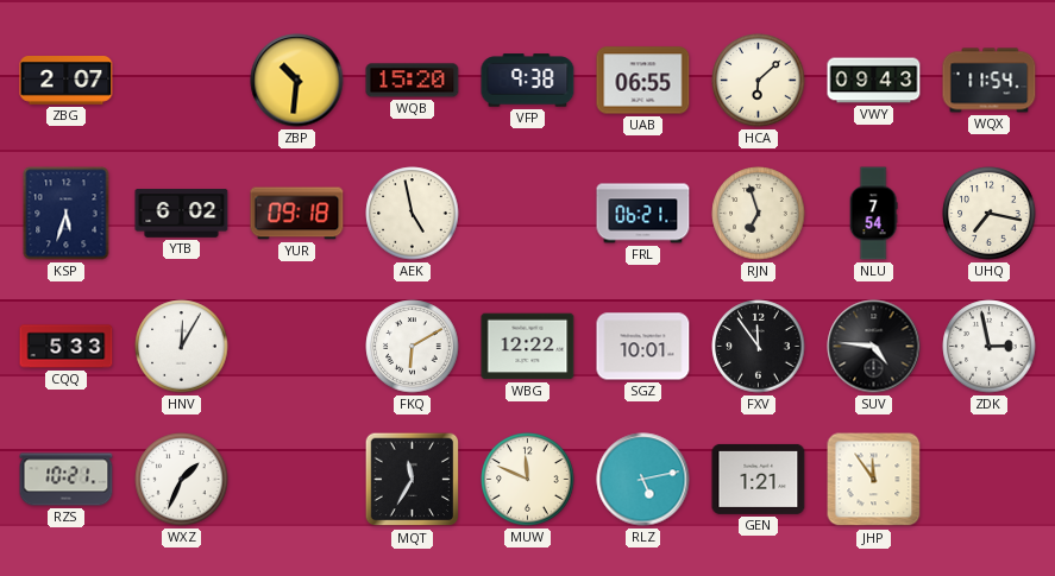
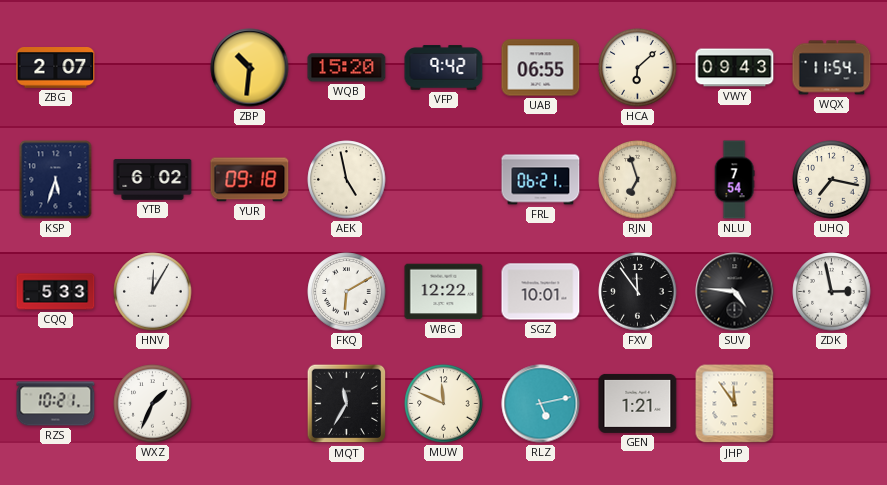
VFP: 9:38 -> 9:42
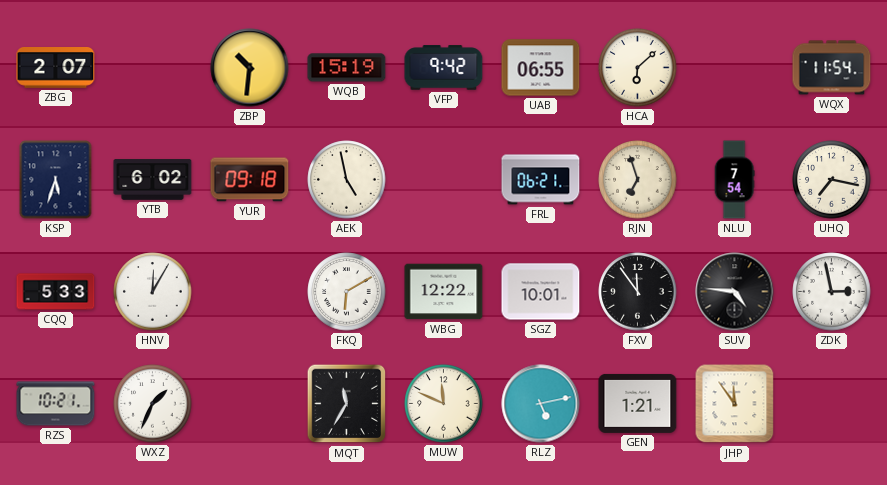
WQB: 15:20 -> 15:19
VWY: 09:43 -> none
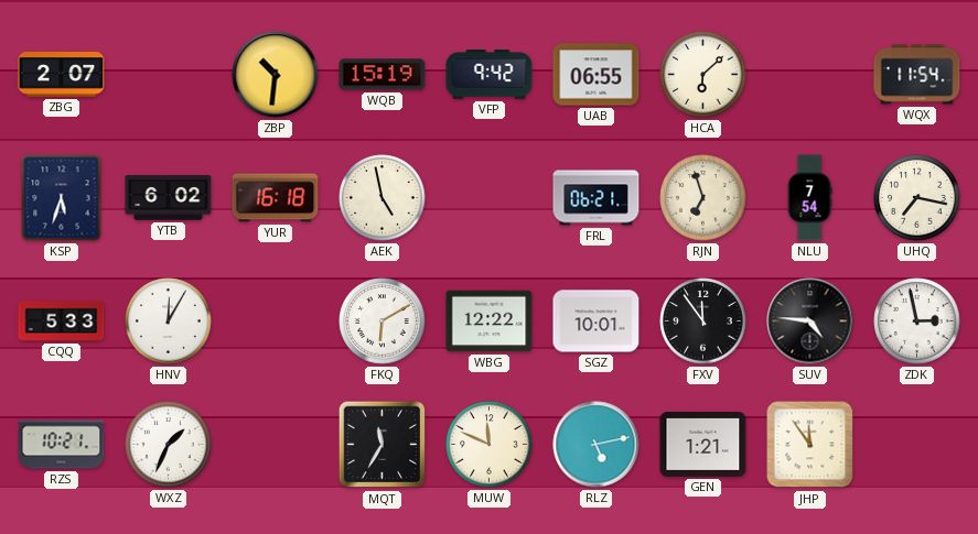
YUR: 09:18 -> 16:18
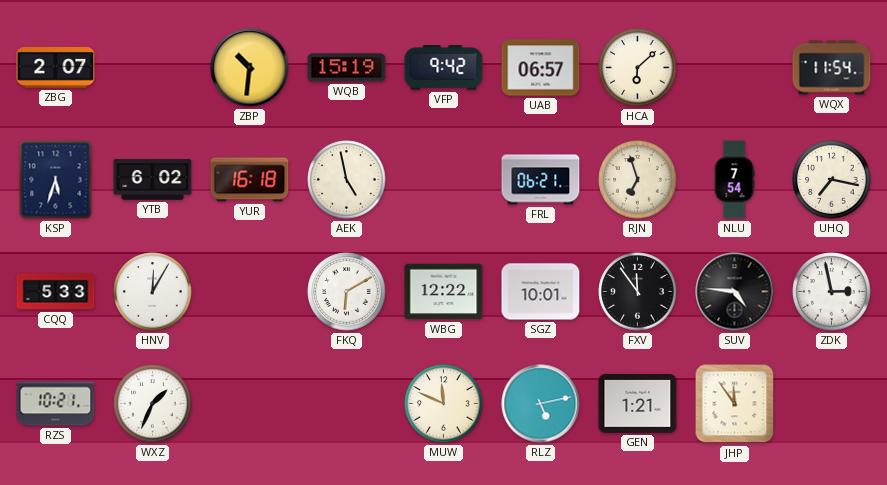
UAB: 06:55 -> 06:57
MQT: 11:35 -> none
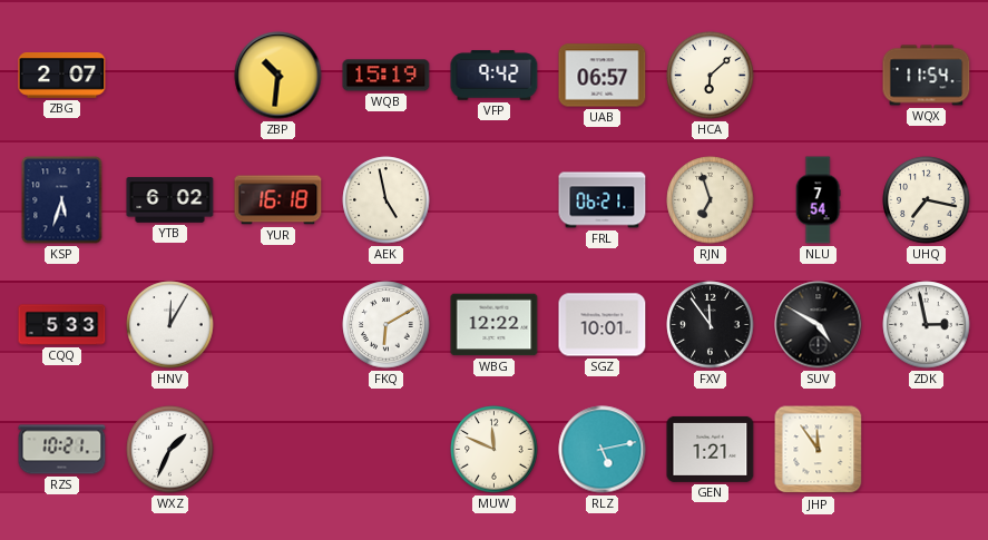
SUV: 4:46 -> 4:50
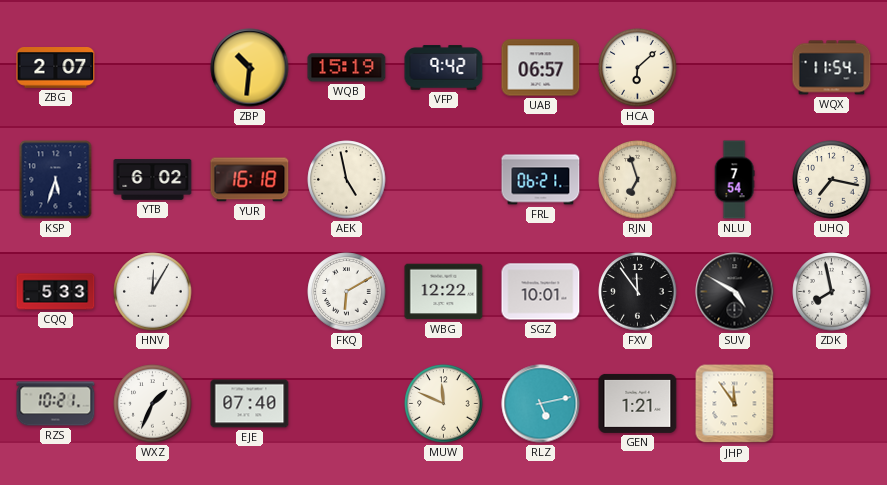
ZDK: 2:58 -> 7:58
EJE: none -> 07:40
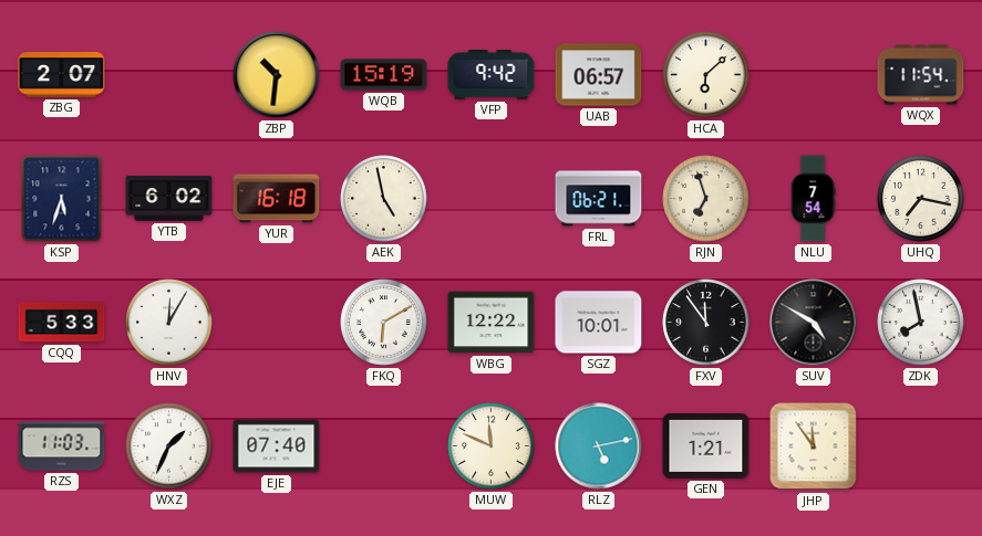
RZS: 10:21 -> 11:03
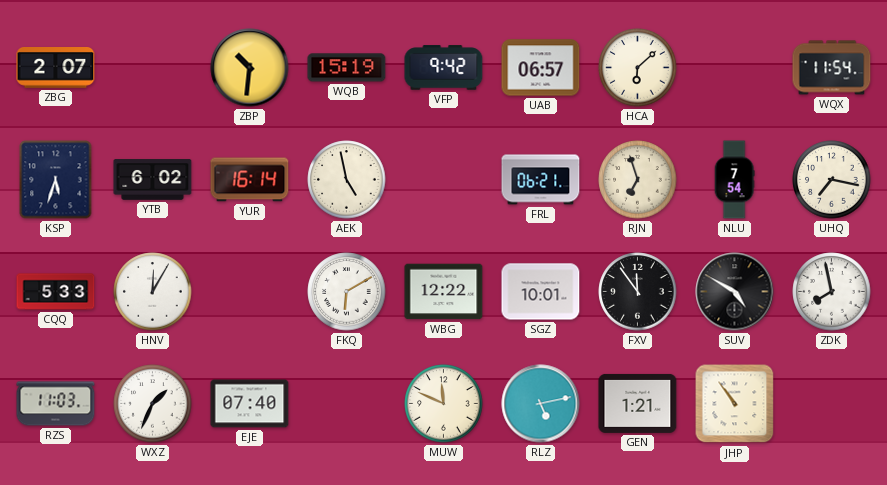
YUR: 16:18 -> 16:14
JHP: 11:54 -> 10:54
